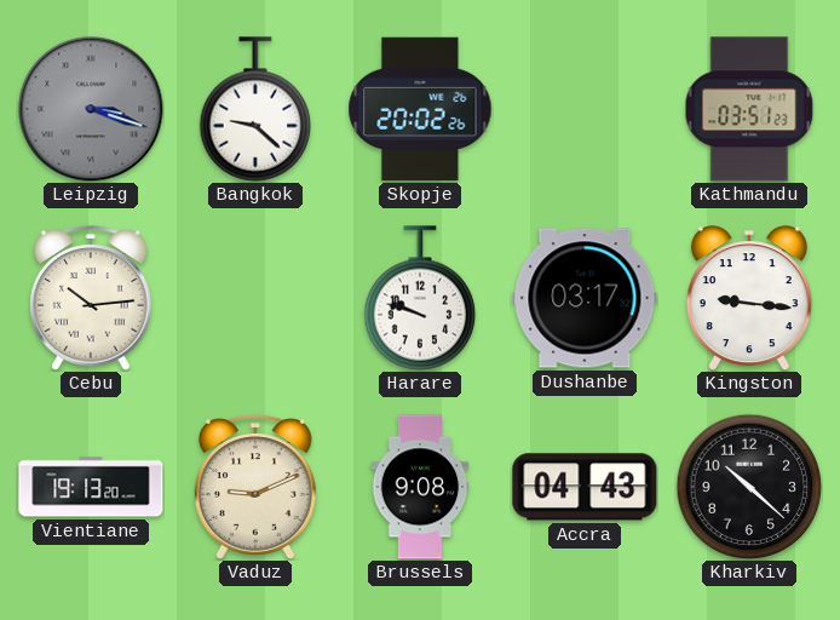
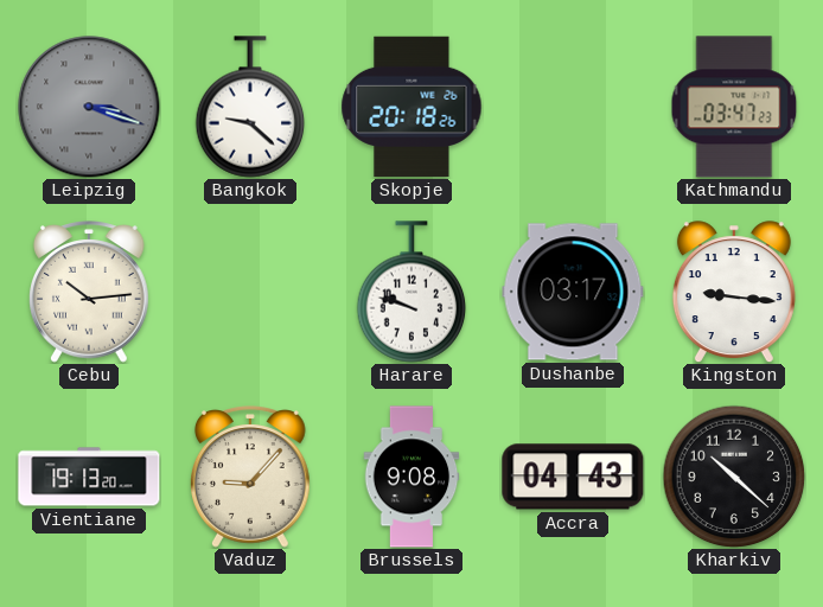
Skopje: 20:02 -> 20:18
Kathmandu: 03:51 -> 03:47
Vaduz: 9:11 -> 9:07
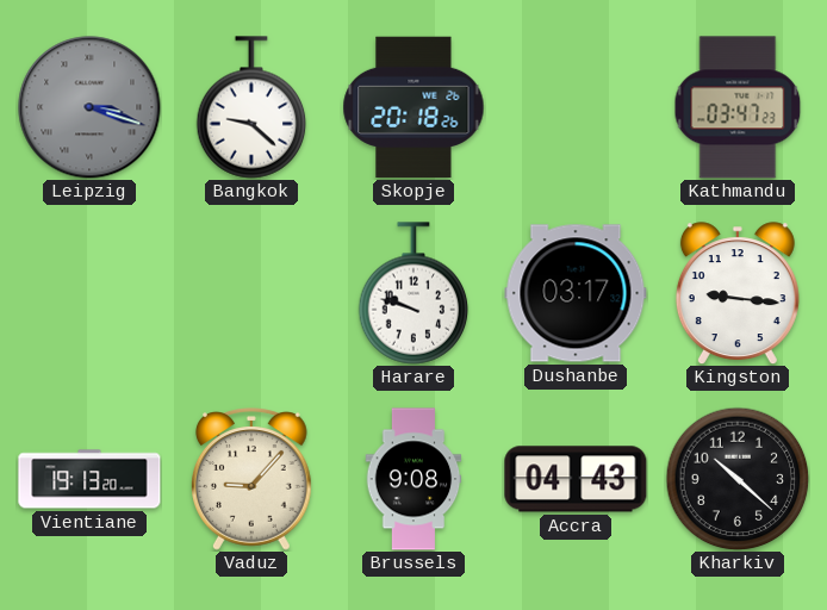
Cebu: 10:14 -> none
